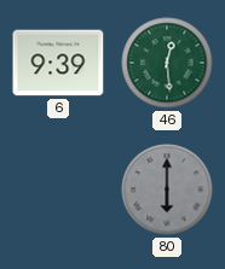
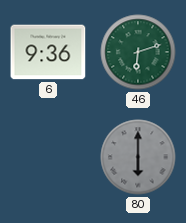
6: 9:39 -> 9:36
46: 12:29 -> 6:12
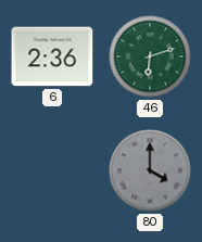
6: 9:36 -> 2:36
80: 6:00 -> 4:00
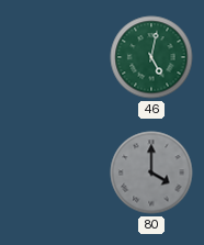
6: 2:36 -> none
46: 6:12 -> 5:02
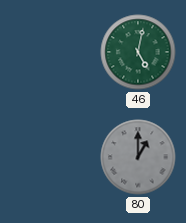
80: 4:00 -> 1:00
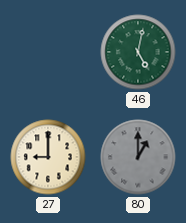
27: none -> 9:00
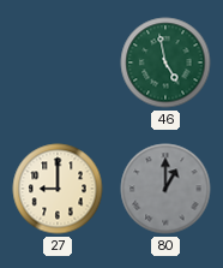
46: 5:02 -> 4:58
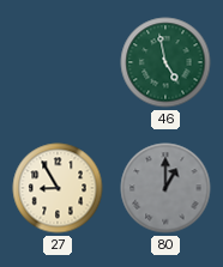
27: 9:00 -> 8:55
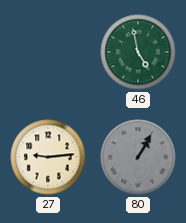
27: 8:55 -> 9:14
80: 1:00 -> 1:05
